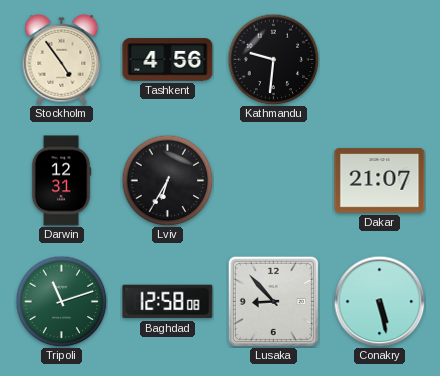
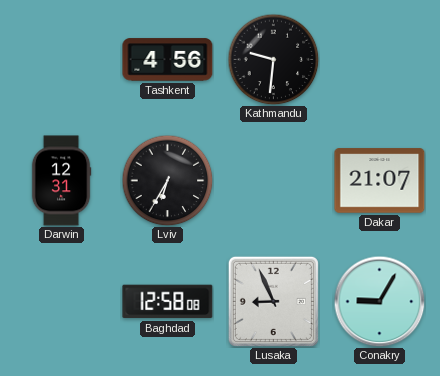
Stockholm: 4:54 -> none
Tripoli: 11:12 -> none
Lusaka: 8:53 -> 8:56
Conakry: 5:28 -> 9:05
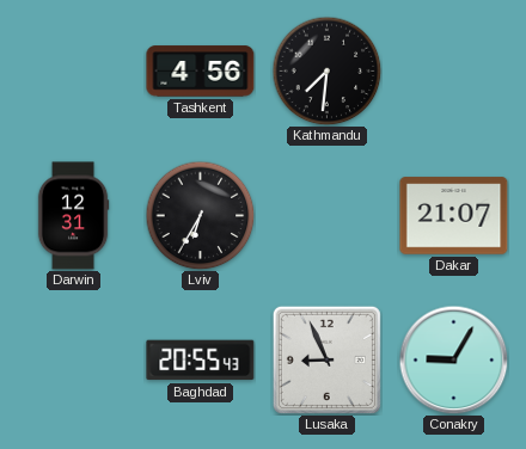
Kathmandu: 9:31 -> 7:31
Baghdad: 12:58 -> 20:55
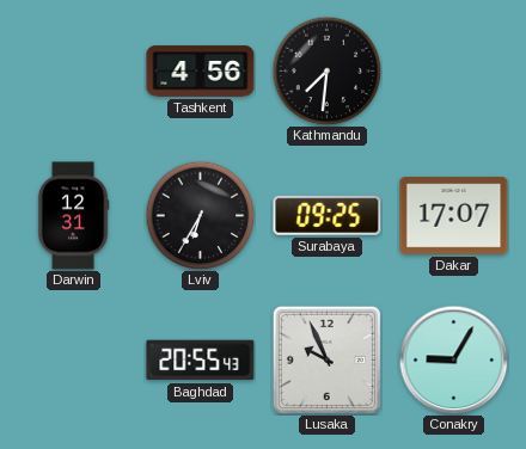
Surabaya: none -> 09:25
Dakar: 21:07 -> 17:07
Lusaka: 8:56 -> 9:56
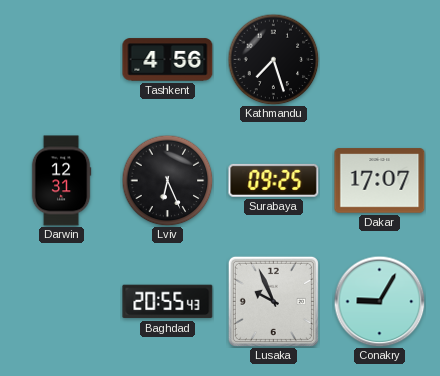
Kathmandu: 7:31 -> 7:27
Lviv: 6:35 -> 6:26
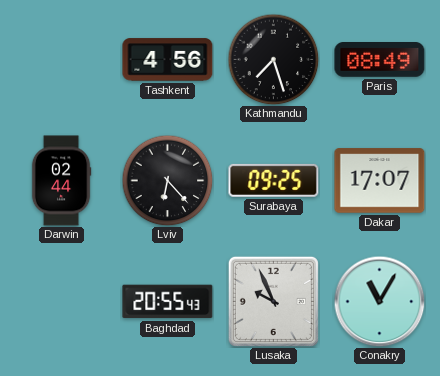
Paris: none -> 08:49
Darwin: 12:31 -> 02:44
Lviv: 6:26 -> 6:23
Conakry: 9:05 -> 11:05
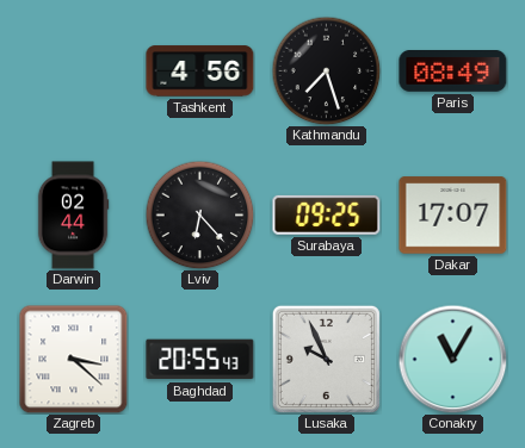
Zagreb: none -> 3:22
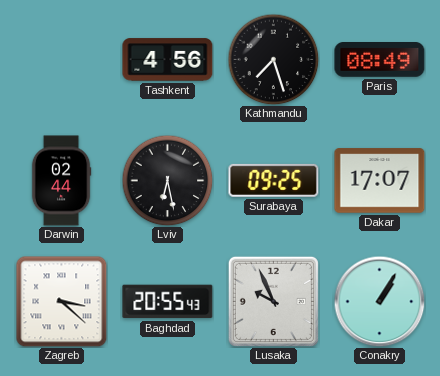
Lviv: 6:23 -> 6:28
Conakry: 11:05 -> 1:05
